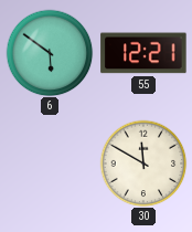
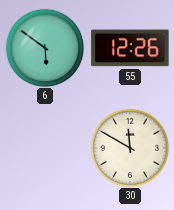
55: 12:21 -> 12:26
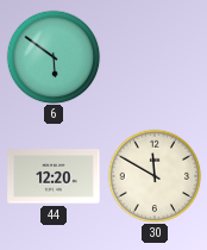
55: 12:26 -> none
44: none -> 12:20
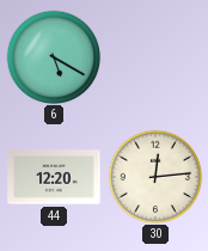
6: 5:51 -> 5:20
30: 11:50 -> 12:14
